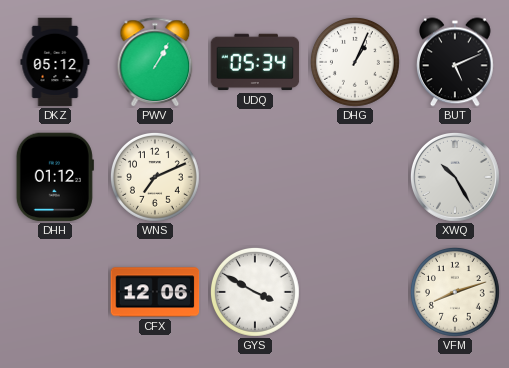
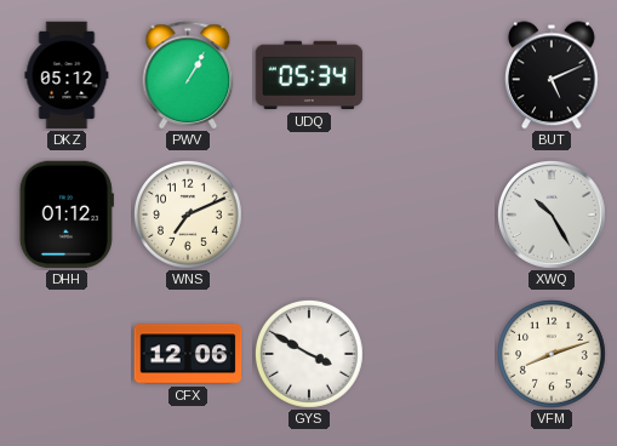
DHG: 1:04 -> none
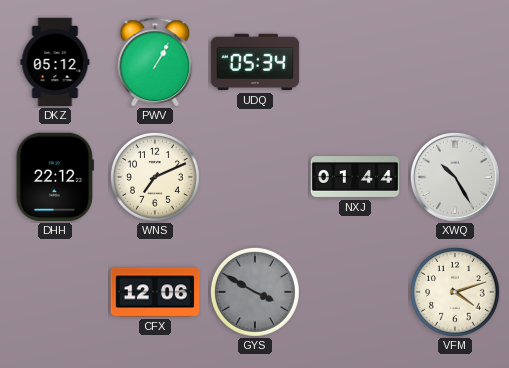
BUT: 5:11 -> none
DHH: 01:12 -> 22:12
NXJ: none -> 01:44
GYS dial: white -> grey
VFM: 8:12 -> 4:12
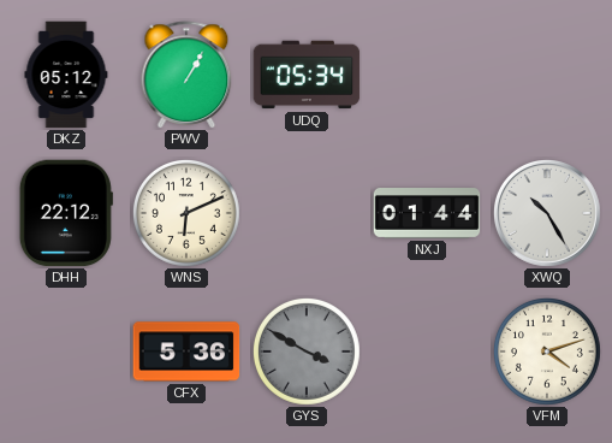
WNS: 7:11 -> 6:11
CFX: 12:06 -> 5:36
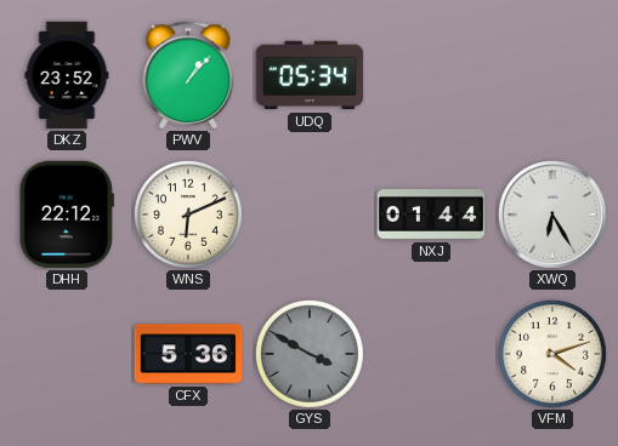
DKZ: 05:12 -> 23:52
PWV: 1:05 -> 1:07
XWQ: 10:25 -> 6:25
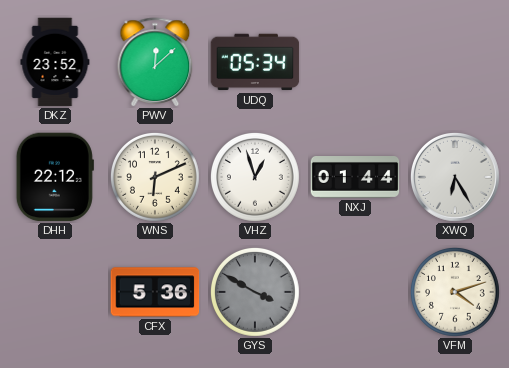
PWV: 1:07 -> 12:08
VHZ: none -> 12:57
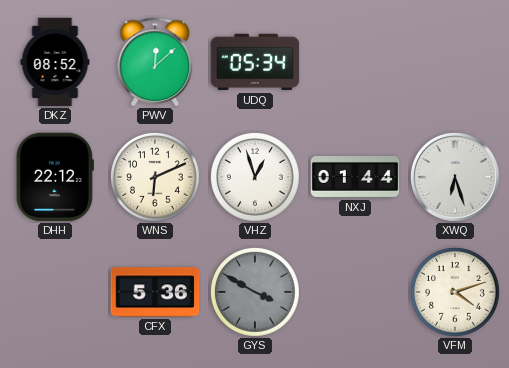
DKZ: 23:52 -> 08:52
XWQ: 6:25 -> 6:27
